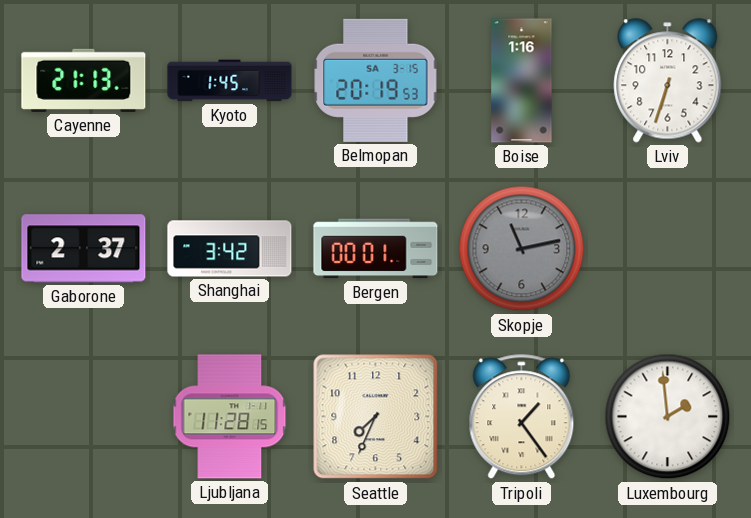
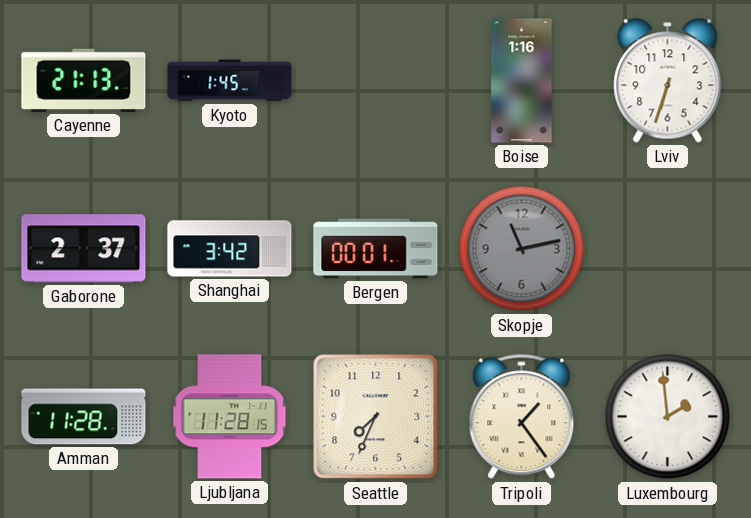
Belmopan: 20:19 -> none
Amman: none -> 11:28
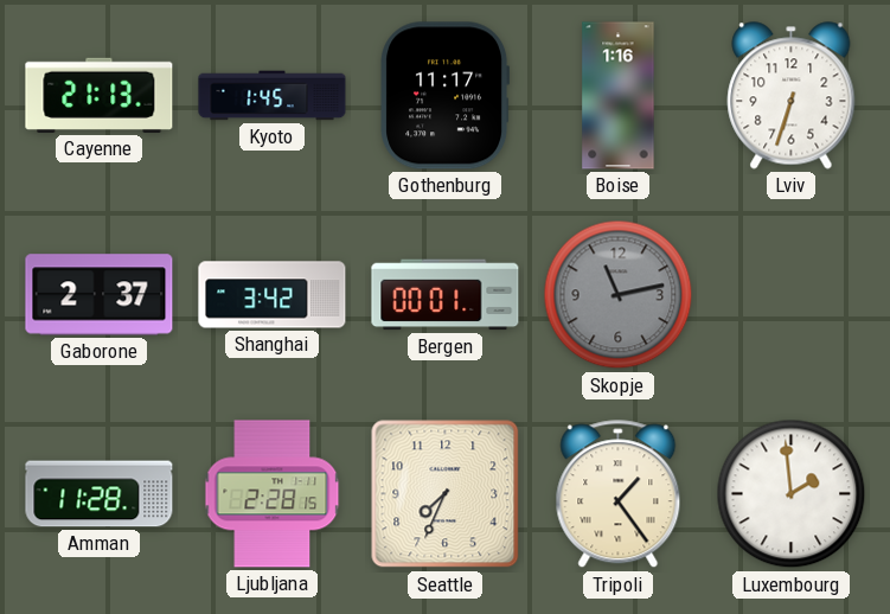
Gothenburg: none -> 11:17
Ljubljana: 11:28 -> 2:28
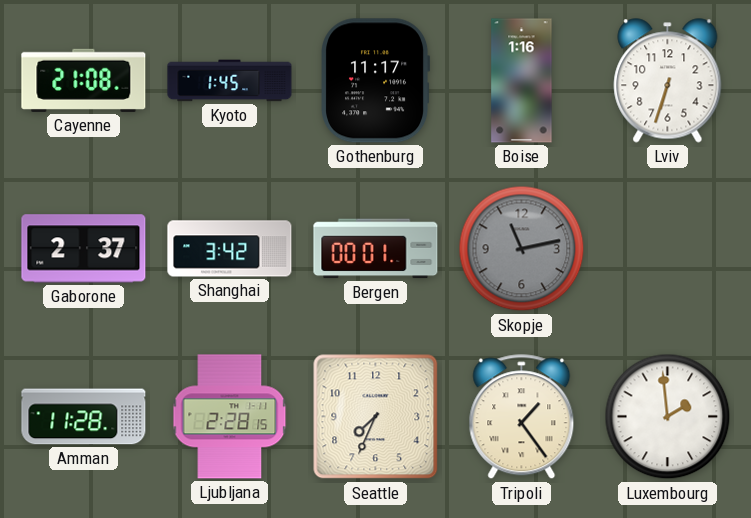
Cayenne: 21:13 -> 21:08
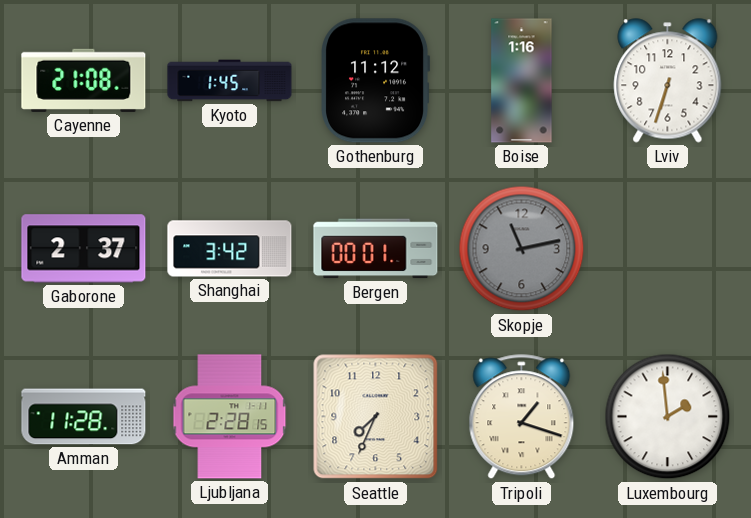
Gothenburg: 11:17 -> 11:12
Tripoli: 1:24 -> 1:18
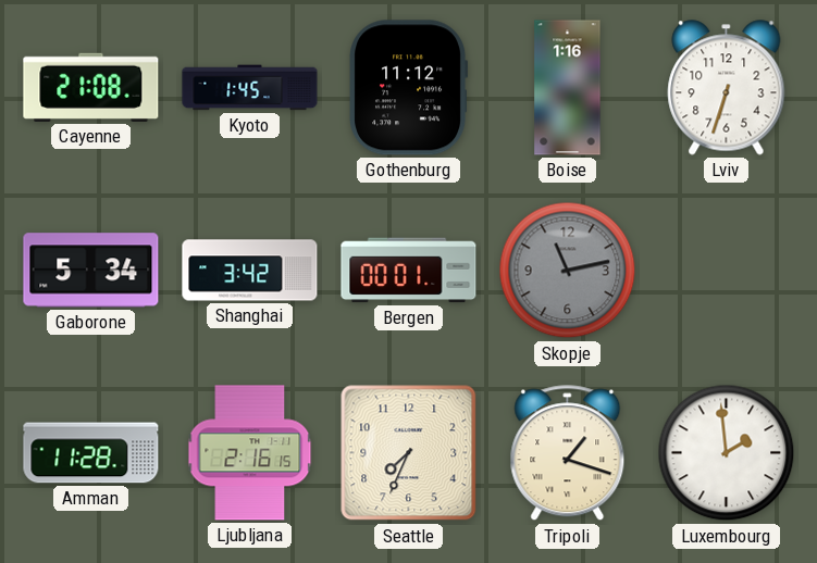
Gaborone: 2:37 -> 5:34
Ljubljana: 2:28 -> 2:16
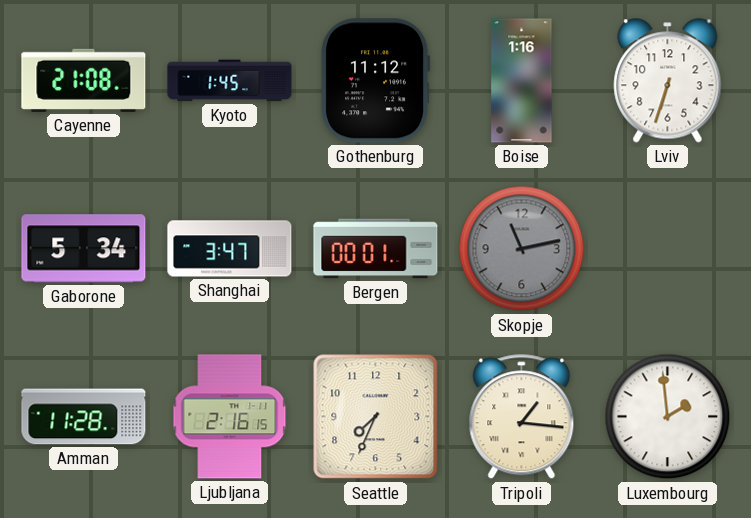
Shanghai: 3:42 -> 3:47
Tripoli: 1:18 -> 1:16
